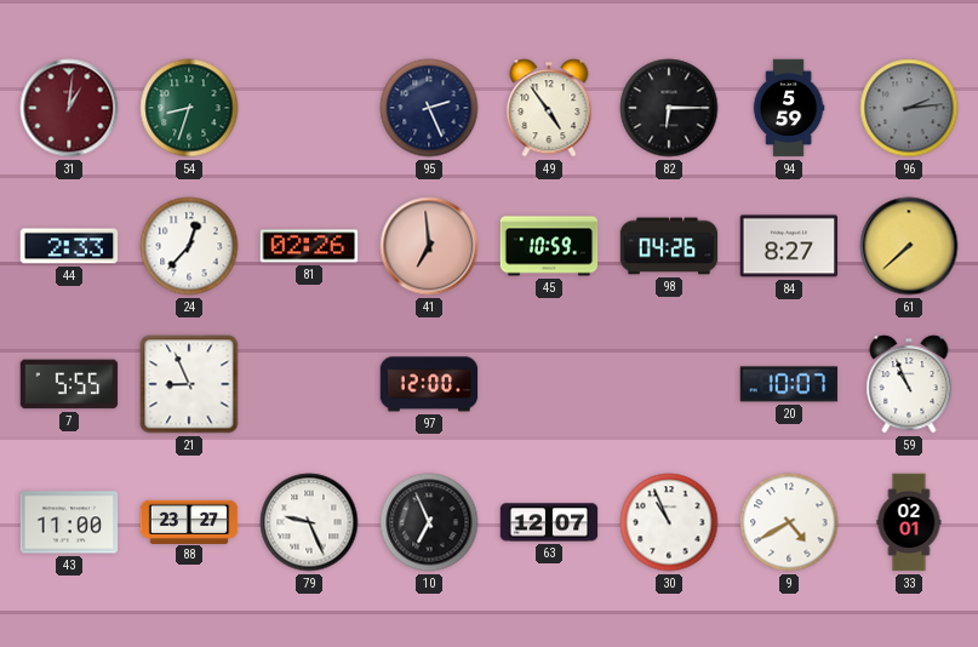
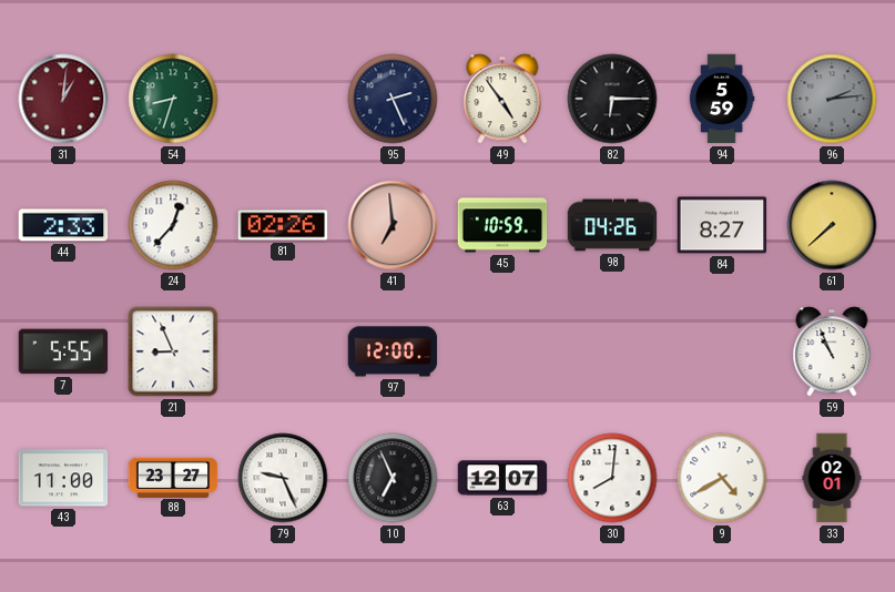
20: 10:07 -> none
30: 10:56 -> 8:01
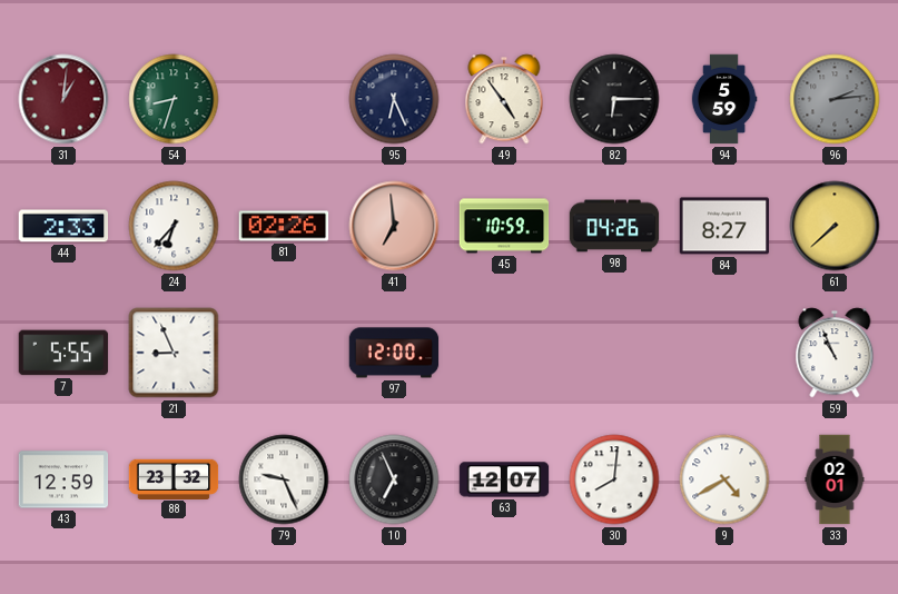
95: 2:26 -> 6:26
24: 12:37 -> 6:37
43: 11:00 -> 12:59
88: 23:27 -> 23:32
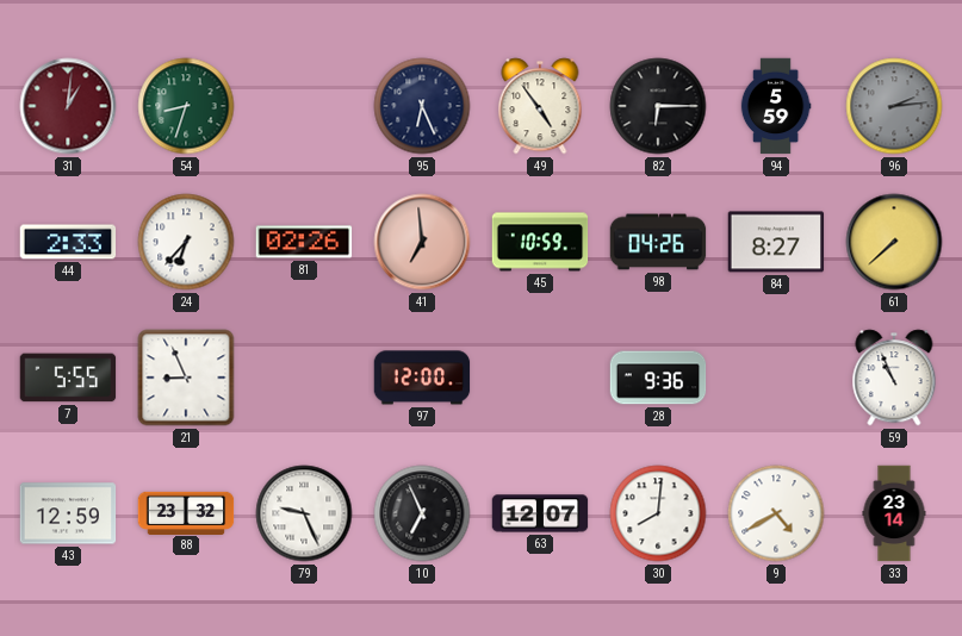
28: none -> 9:36
33: 02:01 -> 23:14
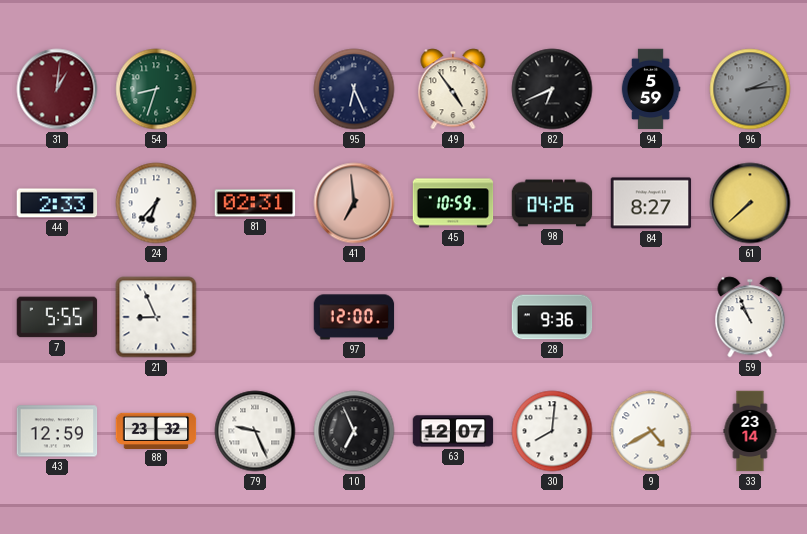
82: 6:15 -> 6:41
81: 02:26 -> 02:31
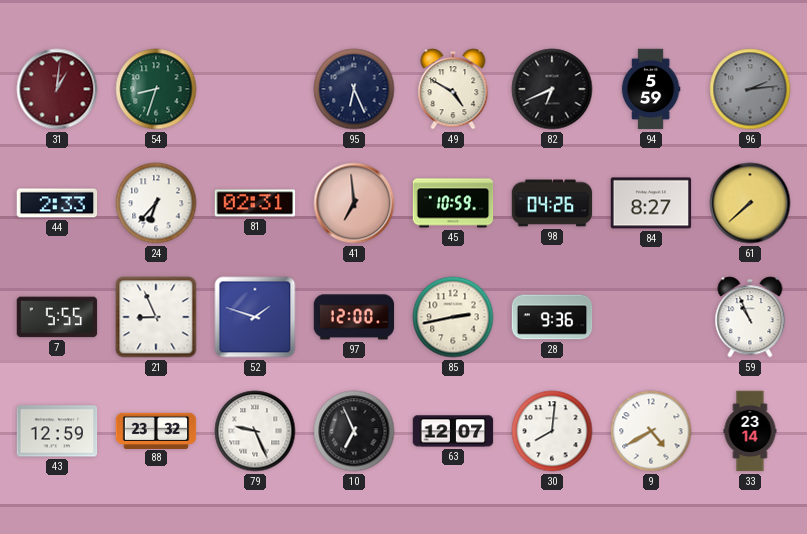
49: 4:54 -> 4:50
52: none -> 1:48
85: none -> 2:43
